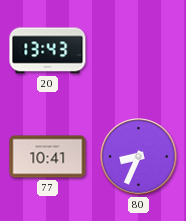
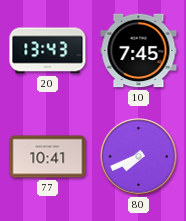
10: none -> 7:45
80: 8:34 -> 7:41
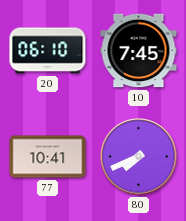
20: 13:43 -> 06:10
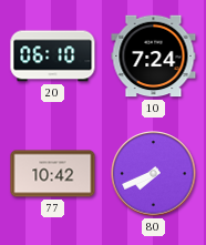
10: 7:45 -> 7:24
77: 10:41 -> 10:42
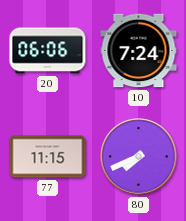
20: 06:10 -> 06:06
77: 10:42 -> 11:15
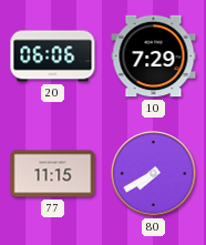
10: 7:24 -> 7:29
80: 7:41 -> 7:40
